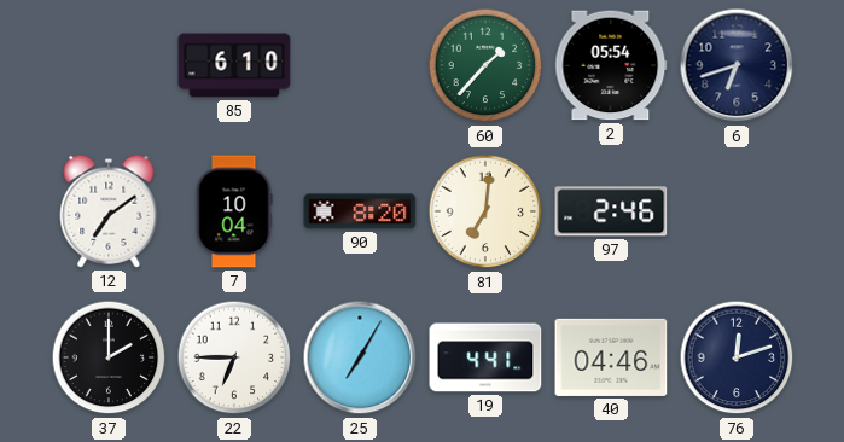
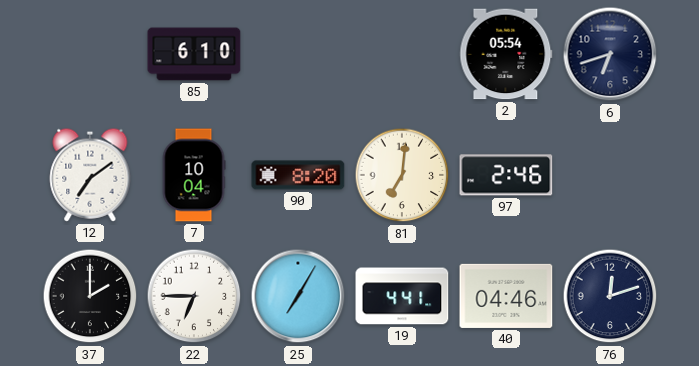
60: 1:37 -> none
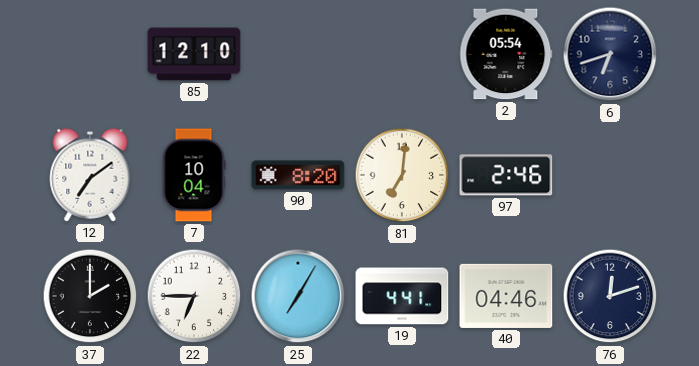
85: 6:10 -> 12:10
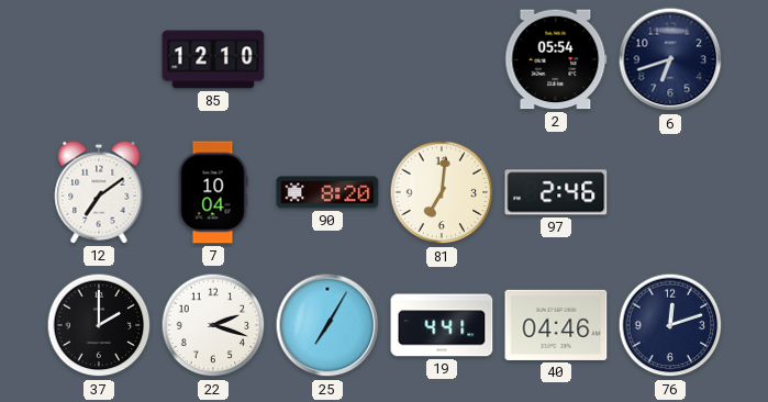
22: 6:45 -> 2:18
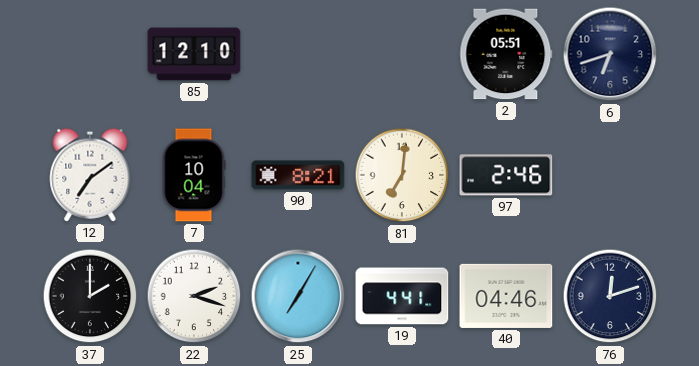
2: 05:54 -> 05:51
90: 8:20 -> 8:21
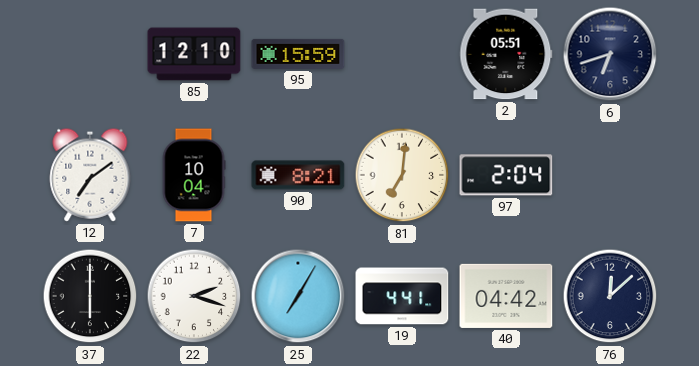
95: none -> 15:59
97: 2:46 -> 2:04
37: 2:00 -> 6:00
40: 04:46 -> 04:42
76: 12:12 -> 12:08
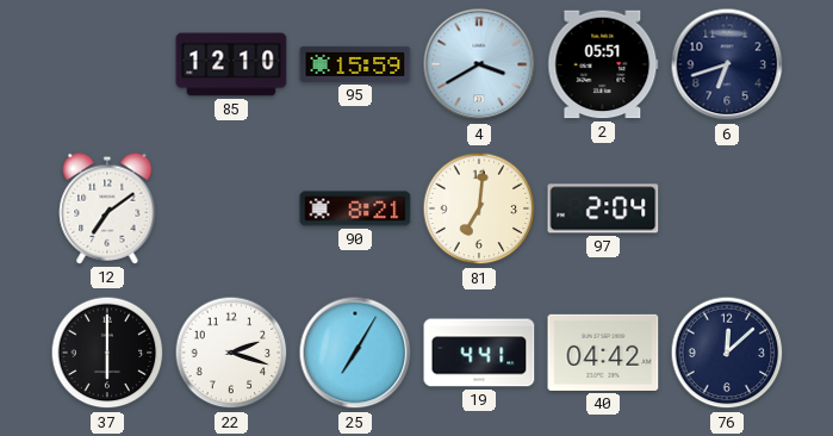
4: none -> 3:40
7: 10:04 -> none
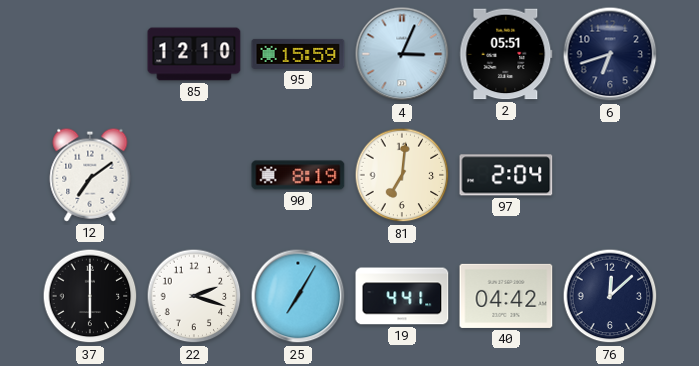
4: 3:40 -> 3:04
90: 8:21 -> 8:19
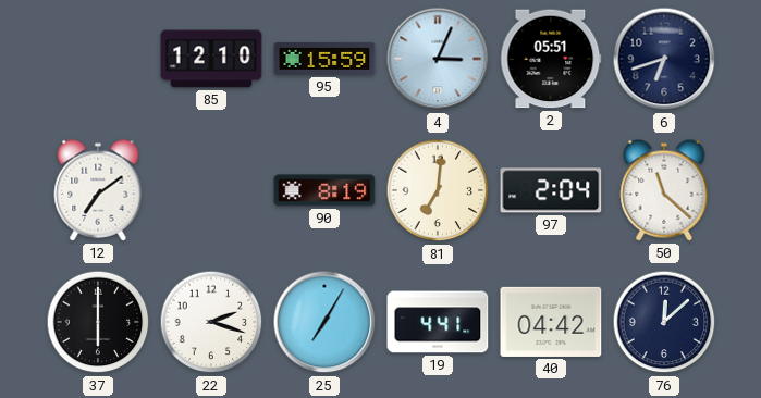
50: none -> 11:22
